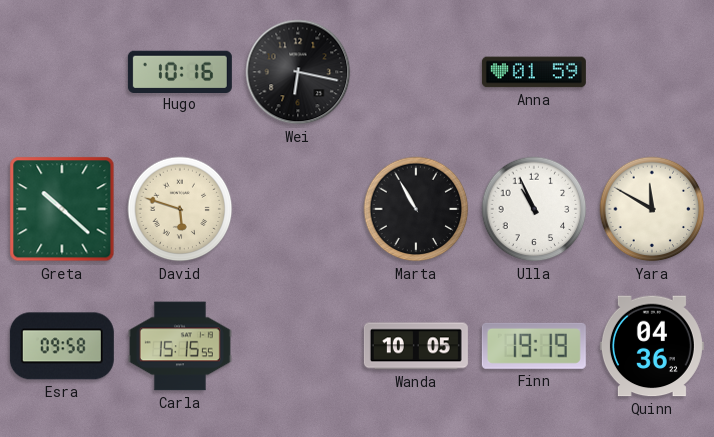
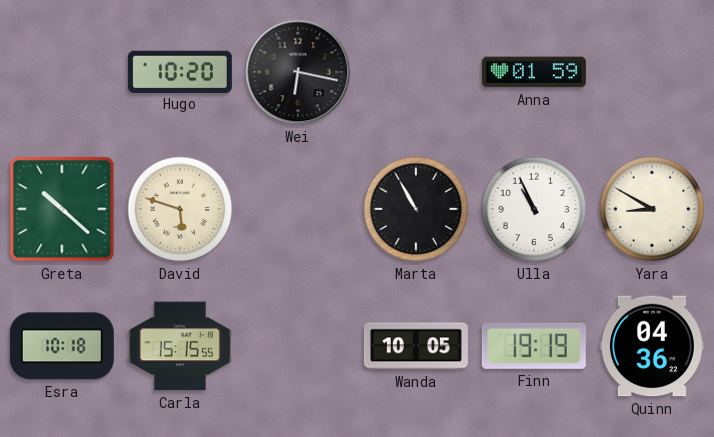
Hugo: 10:16 -> 10:20
Yara: 11:50 -> 8:50
Esra: 09:58 -> 10:18
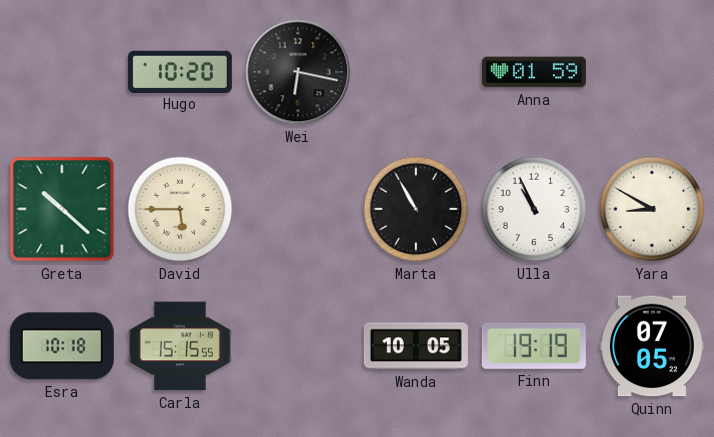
David: 5:48 -> 5:45
Quinn: 04:36 -> 07:05
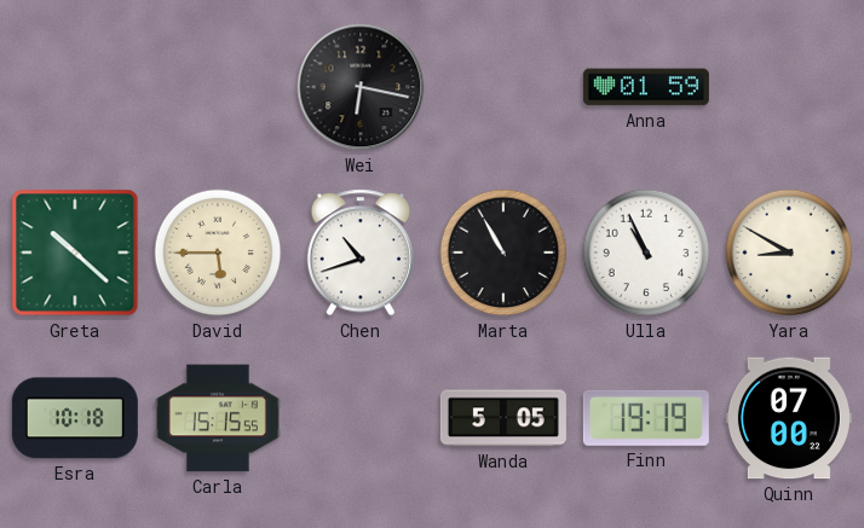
Hugo: 10:20 -> none
Chen: none -> 10:42
Wanda: 10:05 -> 5:05
Quinn: 07:05 -> 07:00
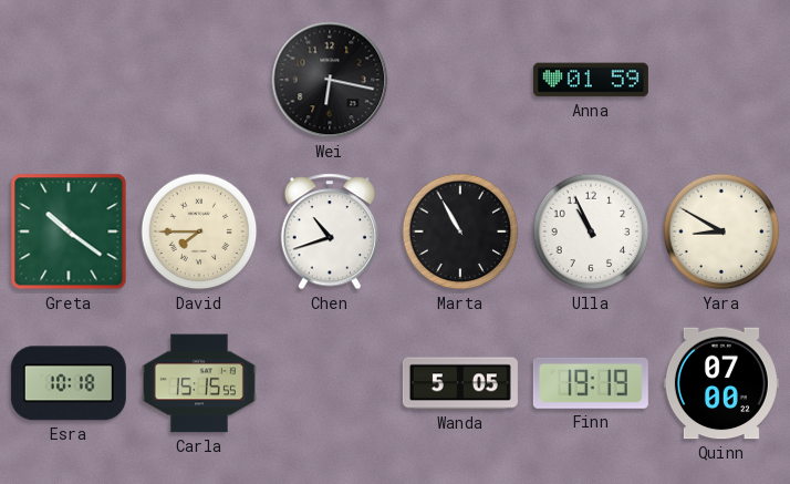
Greta: 10:22 -> 10:21
David: 5:45 -> 7:45
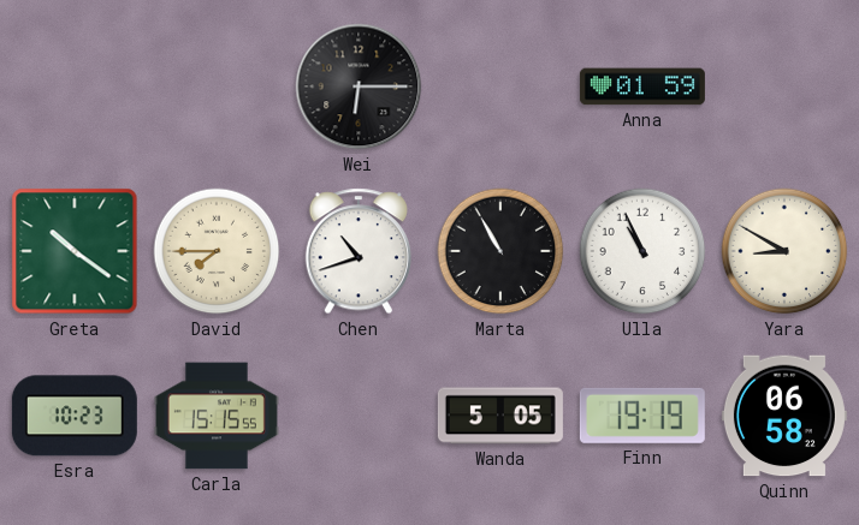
Wei: 6:17 -> 6:15
Esra: 10:18 -> 10:23
Quinn: 07:00 -> 06:58
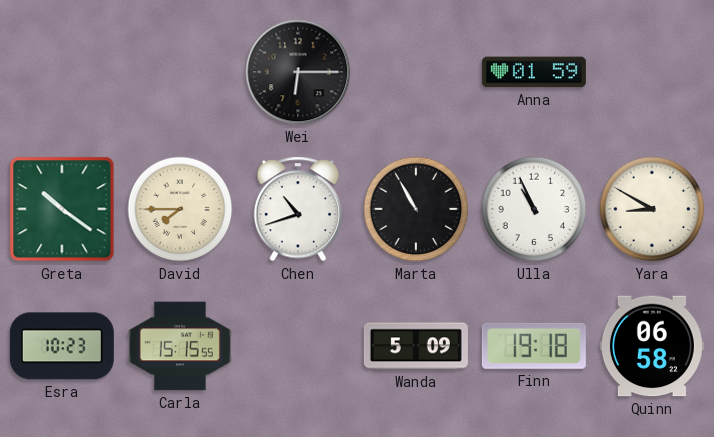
Wanda: 5:05 -> 5:09
Finn: 19:19 -> 19:18
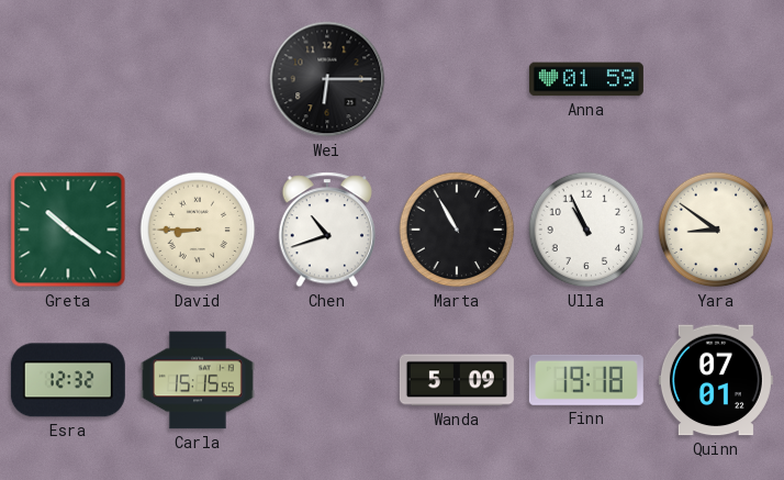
David: 7:45 -> 8:45
Yara: 8:50 -> 8:51
Esra: 10:23 -> 12:32
Quinn: 06:58 -> 07:01
